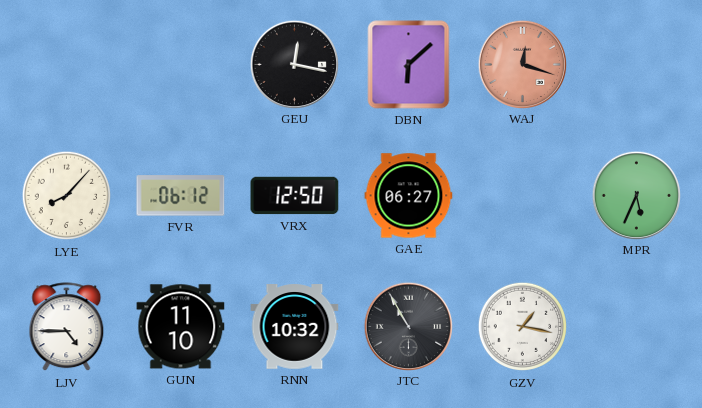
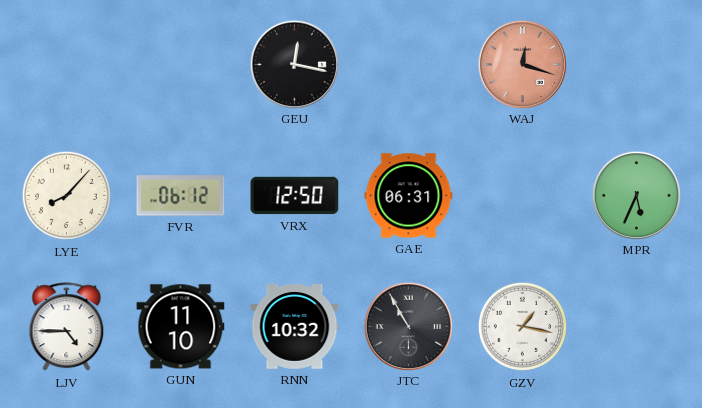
DBN: 6:08 -> none
GAE: 06:27 -> 06:31
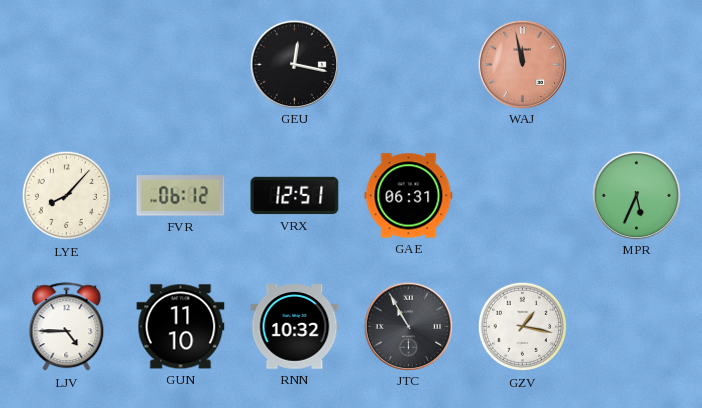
WAJ: 12:18 -> 11:58
VRX: 12:50 -> 12:51
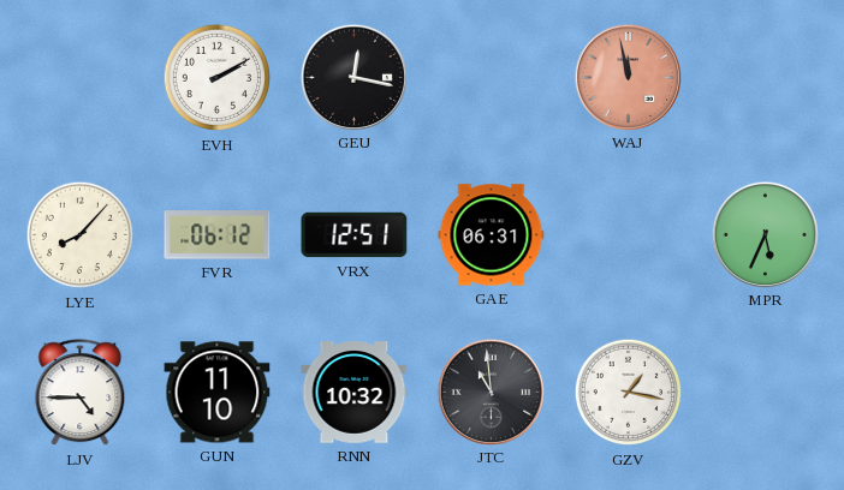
EVH: none -> 2:10
JTC: 10:55 -> 10:59
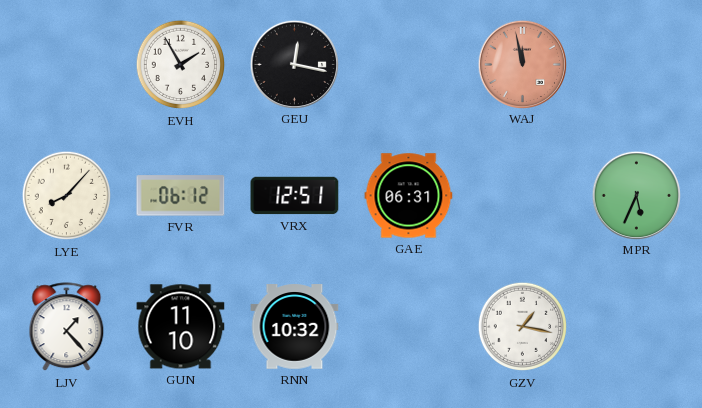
EVH: 2:10 -> 1:55
LJV: 4:45 -> 1:23
JTC: 10:59 -> none
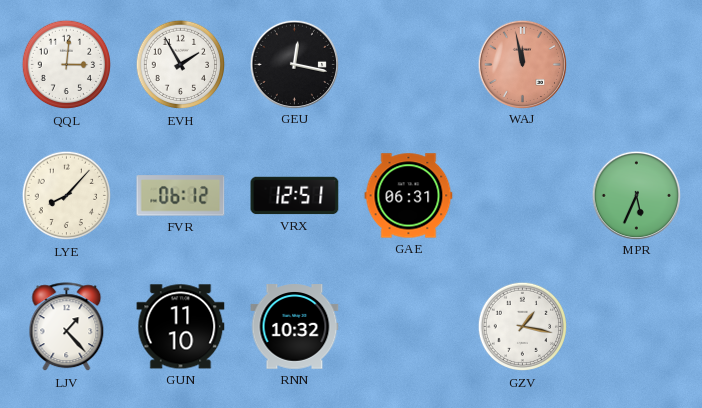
QQL: none -> 3:01
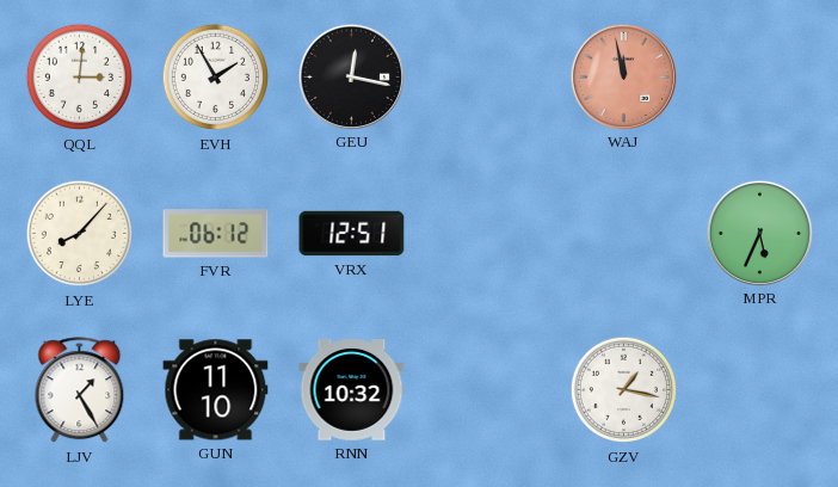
GAE: 06:31 -> none
LJV: 1:23 -> 1:25
